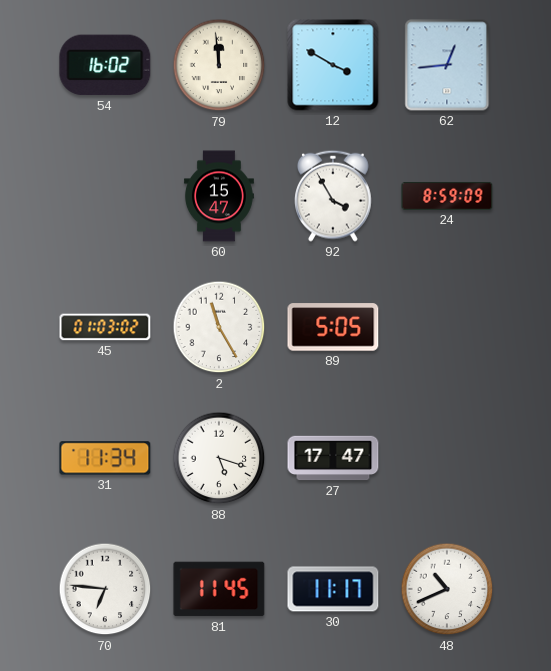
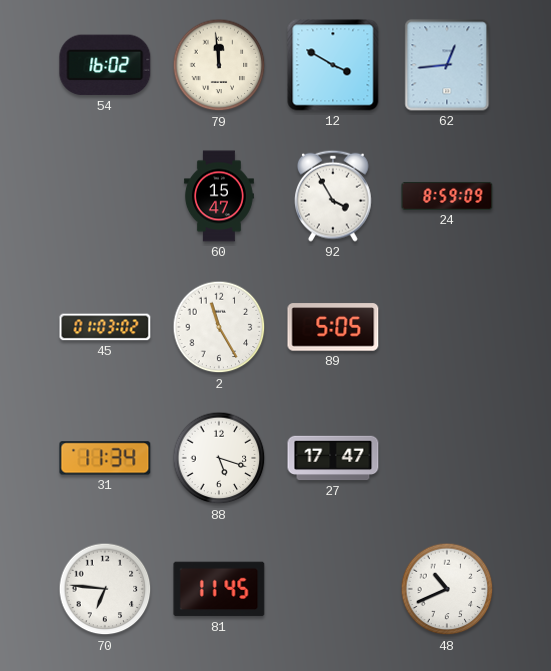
30: 11:17 -> none
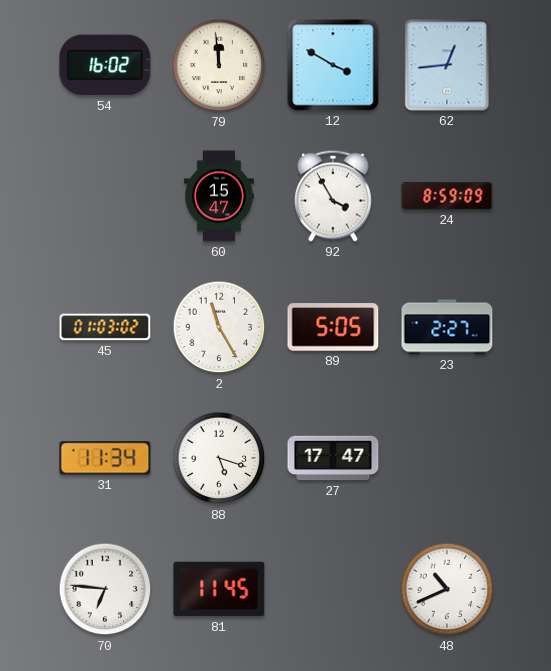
23: none -> 2:27
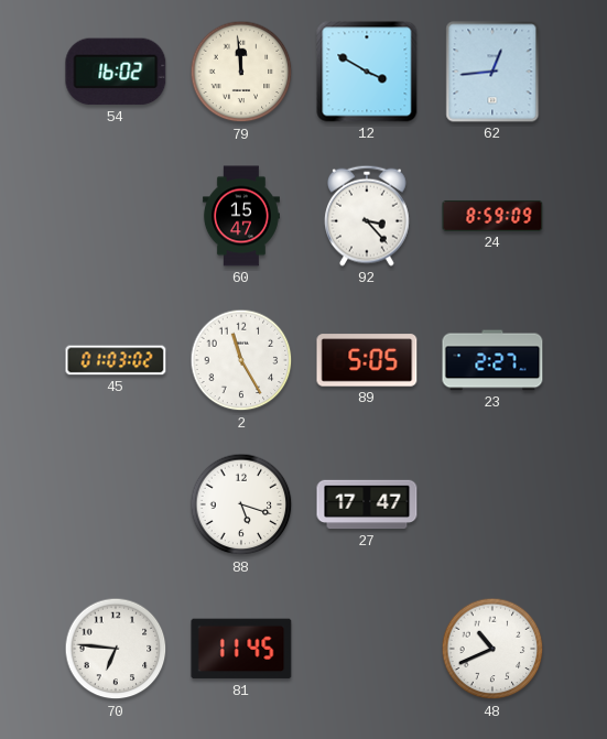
92: 3:55 -> 3:23
31: 11:34 -> none
